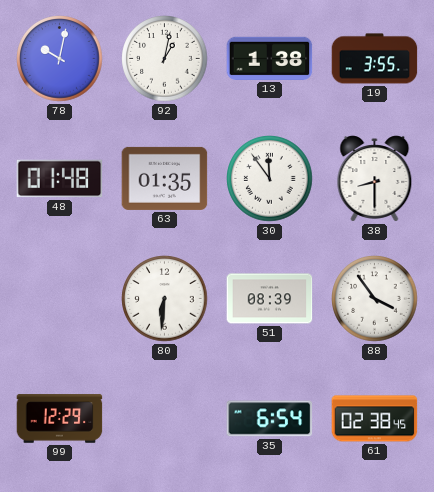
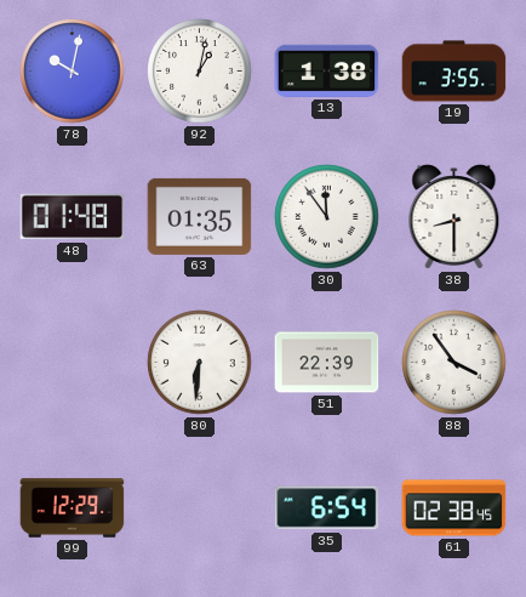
51: 08:39 -> 22:39
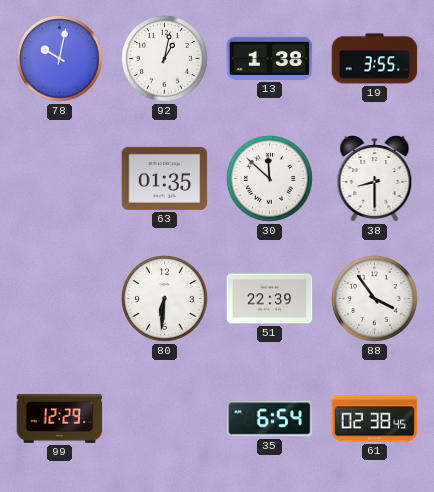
48: 01:48 -> none
30: 11:54 -> 11:52
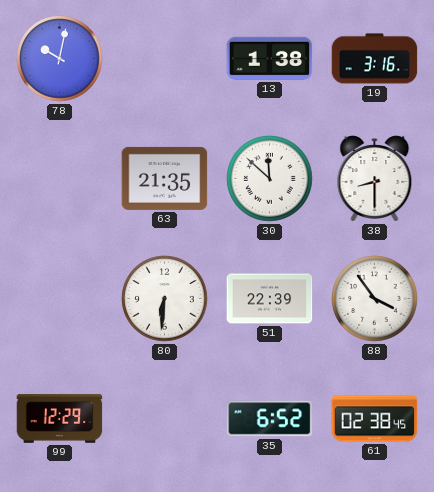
92: 1:02 -> none
19: 3:55 -> 3:16
63: 01:35 -> 21:35
35: 6:54 -> 6:52
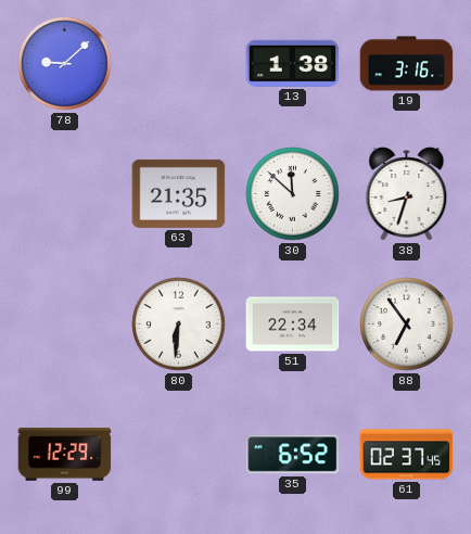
78: 10:02 -> 9:08
38: 8:30 -> 8:33
51: 22:39 -> 22:34
88: 3:54 -> 6:54
61: 02:38 -> 02:37
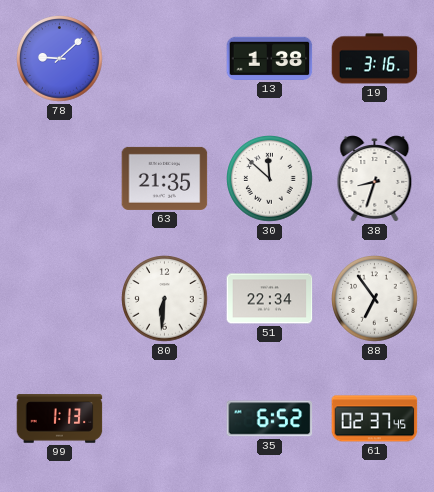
99: 12:29 -> 1:13
